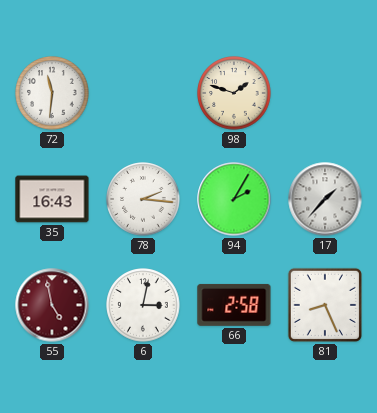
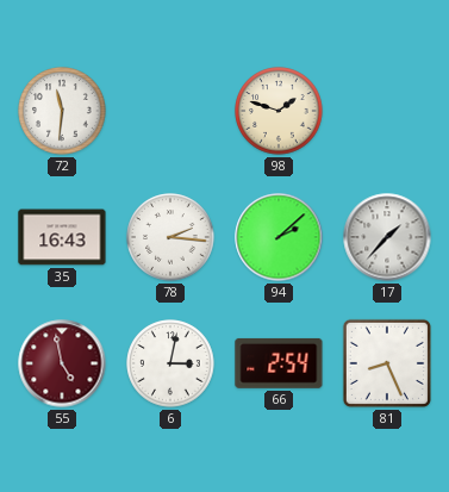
94: 2:05 -> 2:08
66: 2:58 -> 2:54
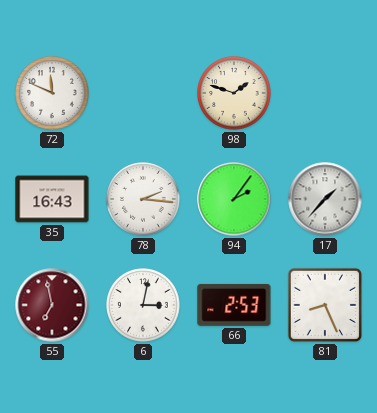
72: 11:31 -> 11:49
94: 2:08 -> 2:06
55: 4:58 -> 6:58
66: 2:54 -> 2:53
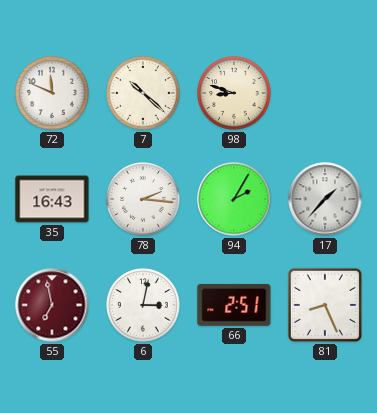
7: none -> 10:22
98: 1:48 -> 8:48
94: 2:06 -> 2:05
66: 2:53 -> 2:51
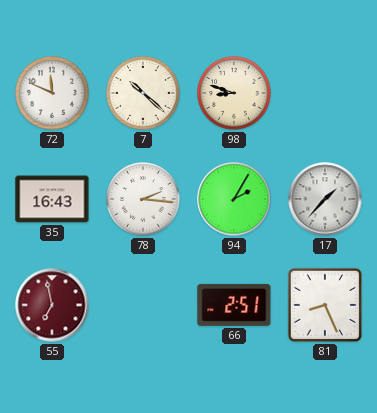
6: 3:02 -> none
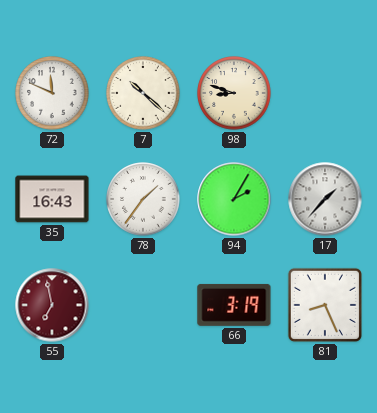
78: 2:16 -> 1:36
66: 2:51 -> 3:19
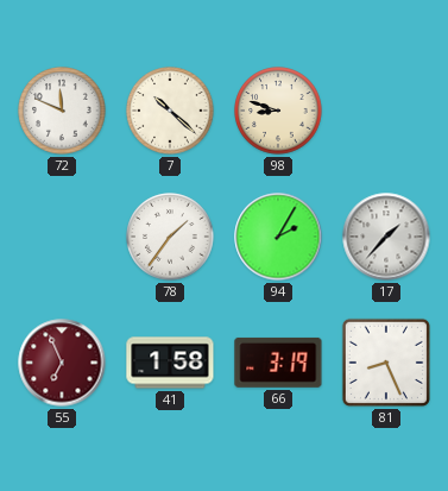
35: 16:43 -> none
55: 6:58 -> 6:56
41: none -> 1:58
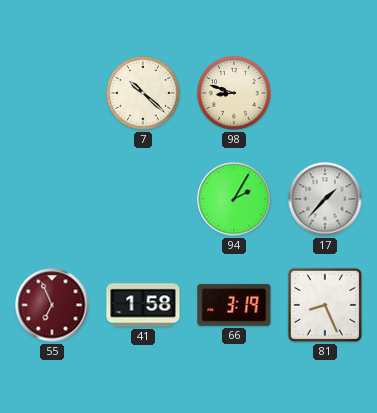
72: 11:49 -> none
78: 1:36 -> none
